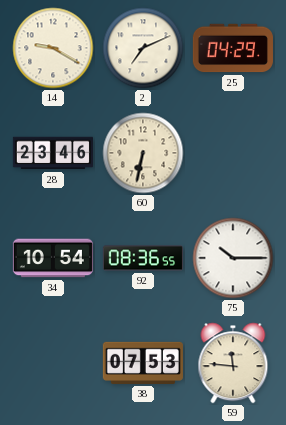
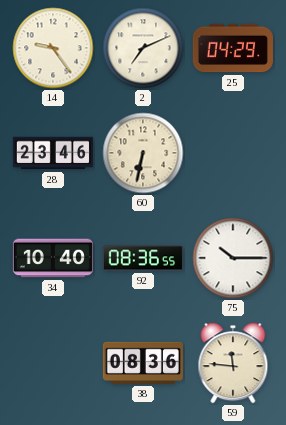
14: 9:20 -> 9:24
34: 10:54 -> 10:40
38: 07:53 -> 08:36
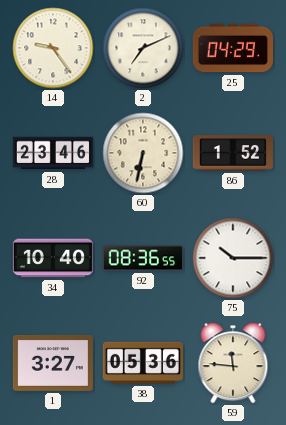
86: none -> 1:52
1: none -> 3:27
38: 08:36 -> 05:36
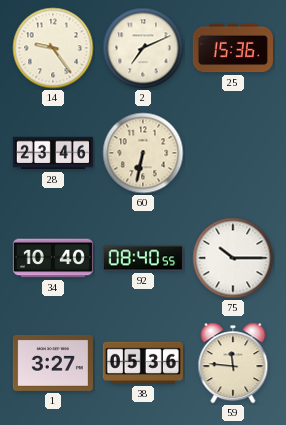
25: 04:29 -> 15:36
86: 1:52 -> none
92: 08:36 -> 08:40
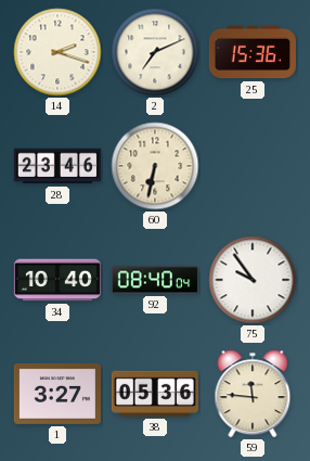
14: 9:24 -> 2:18
92: 08:40:55 -> 08:40:04
75: 10:15 -> 9:54
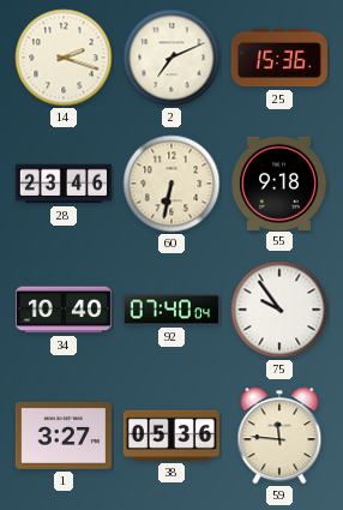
55: none -> 9:18
92: 08:40 -> 07:40
